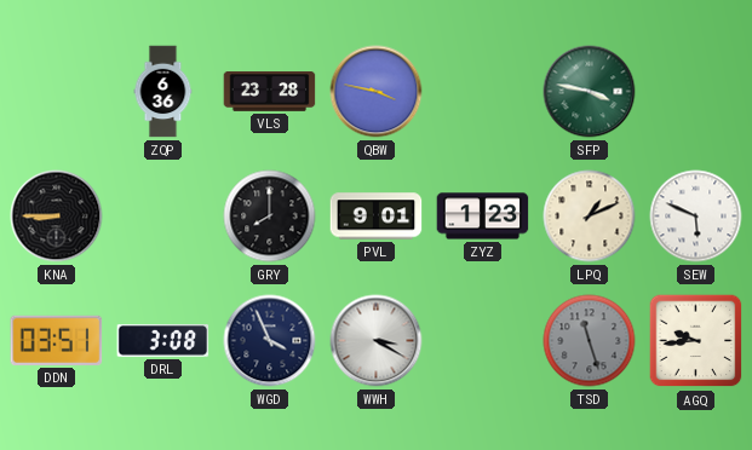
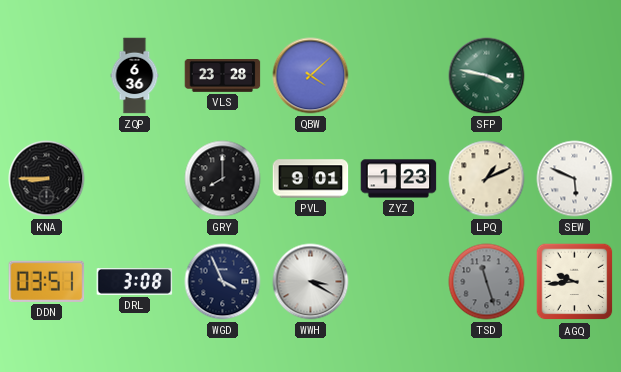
QBW: 3:47 -> 4:08
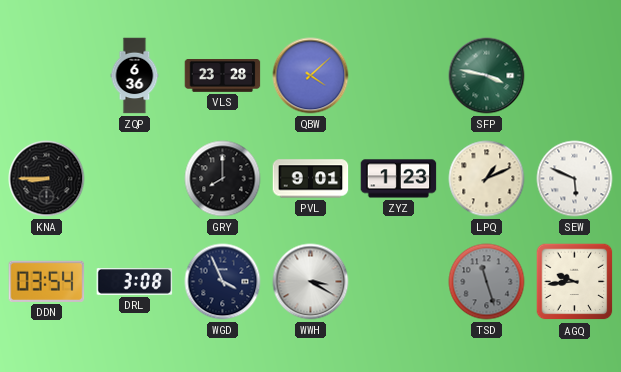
DDN: 03:51 -> 03:54
